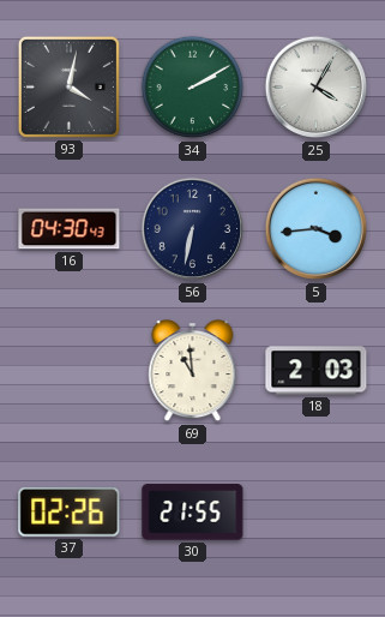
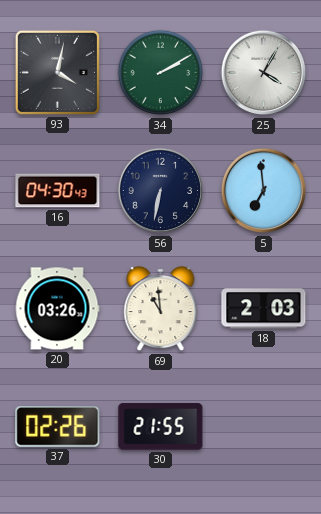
5: 3:44 -> 6:59
20: none -> 03:26
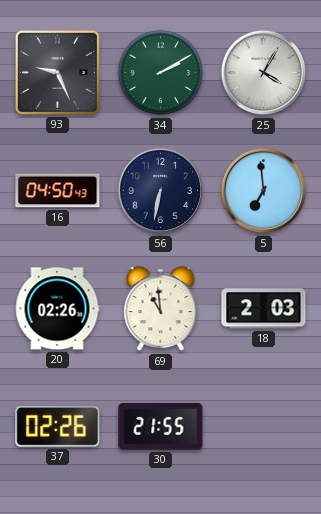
93: 4:02 -> 9:26
16: 04:30 -> 04:50
20: 03:26 -> 02:26
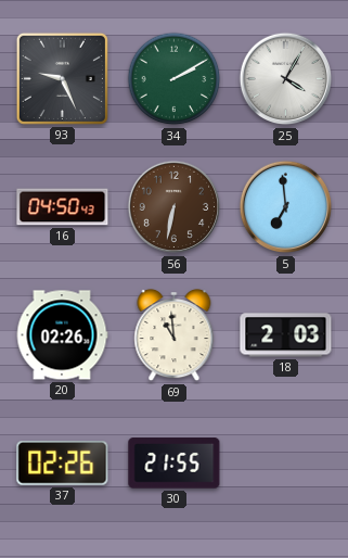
56 dial: navy -> brown
